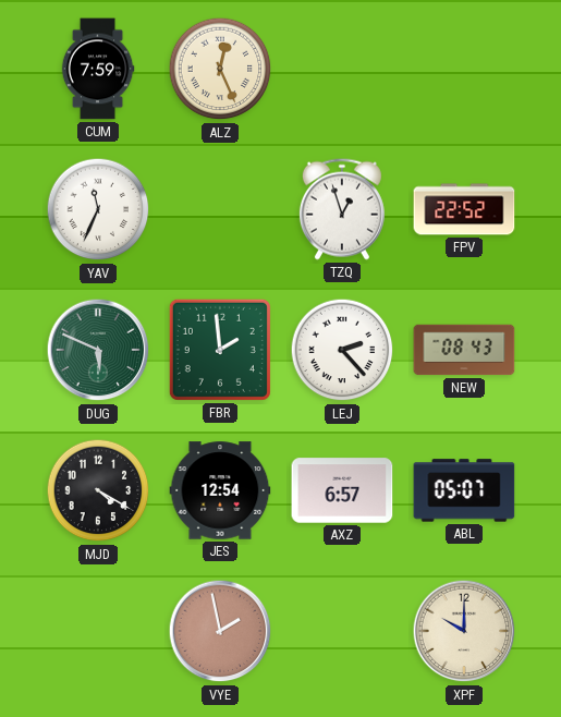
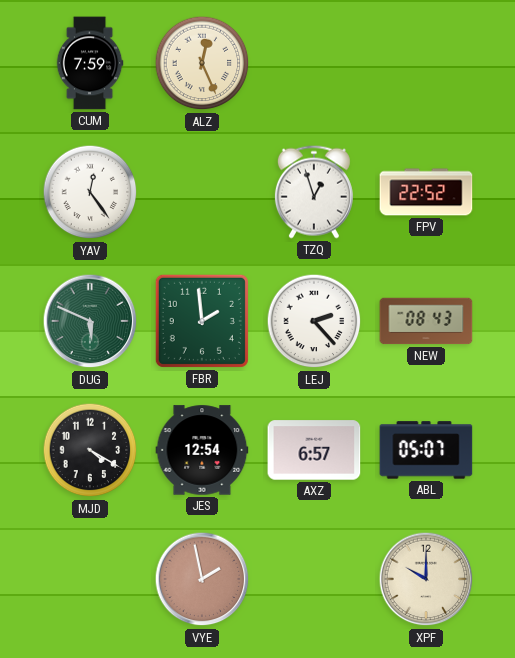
YAV: 11:34 -> 12:24
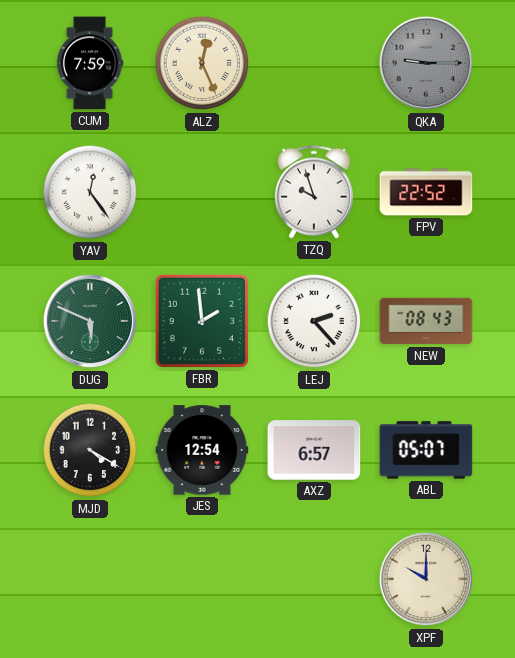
QKA: none -> 9:15
TZQ: 12:57 -> 9:57
VYE: 1:58 -> none
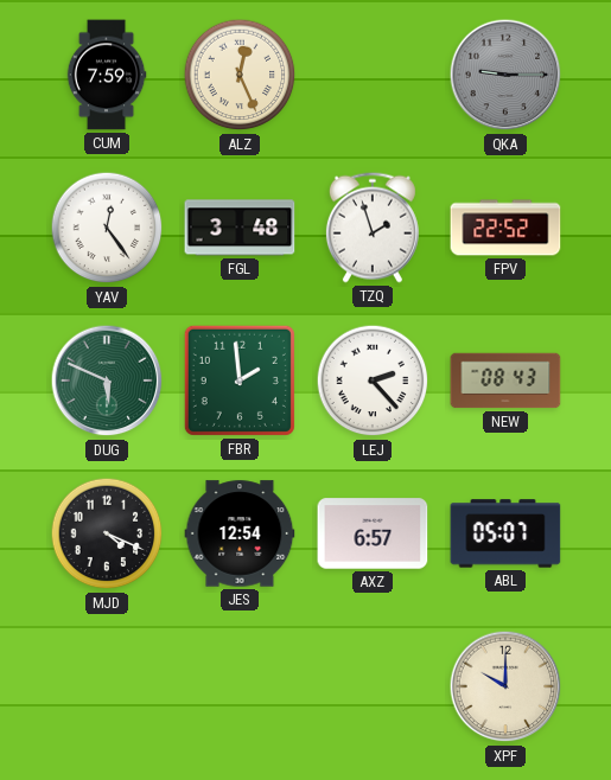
FGL: none -> 3:48
TZQ: 9:57 -> 1:57
MJD: 4:20 -> 4:19
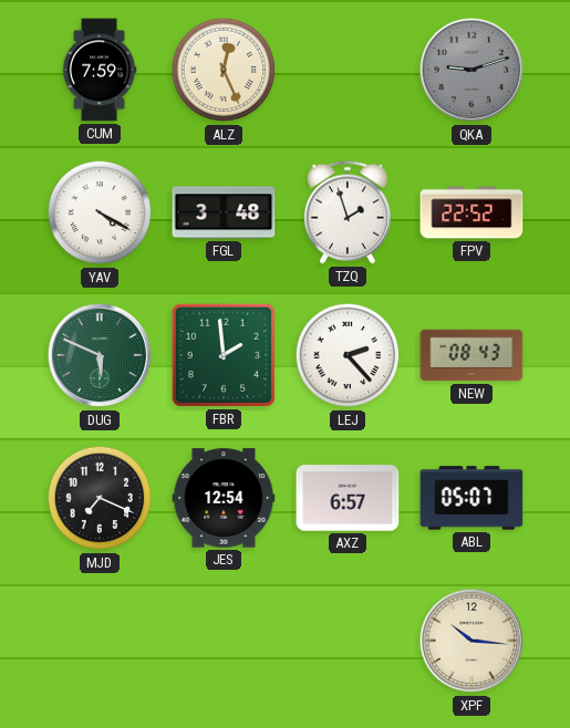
QKA: 9:15 -> 9:12
YAV: 12:24 -> 4:20
MJD: 4:19 -> 7:19
XPF: 10:00 -> 10:16
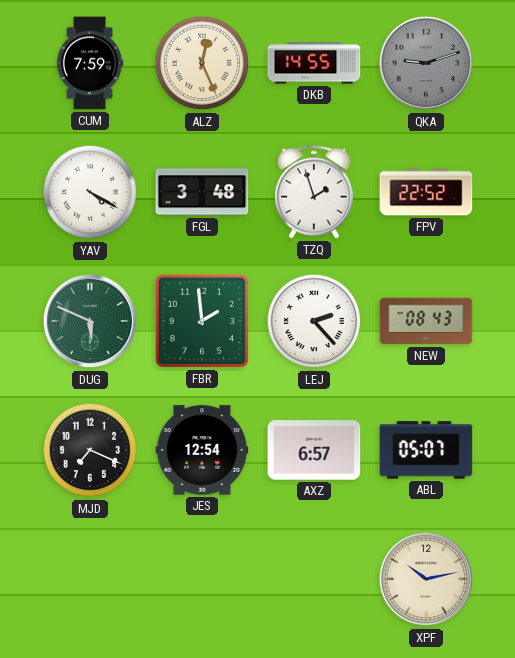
DKB: none -> 14:55
XPF: 10:16 -> 10:13
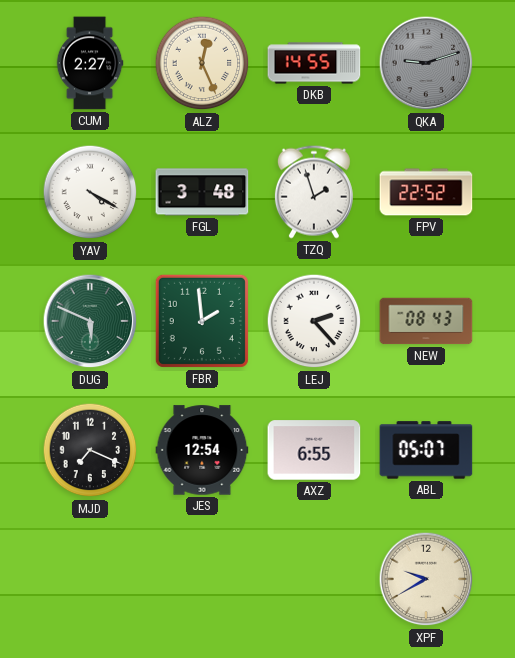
CUM: 7:59 -> 2:27
AXZ: 6:57 -> 6:55
XPF: 10:13 -> 9:40
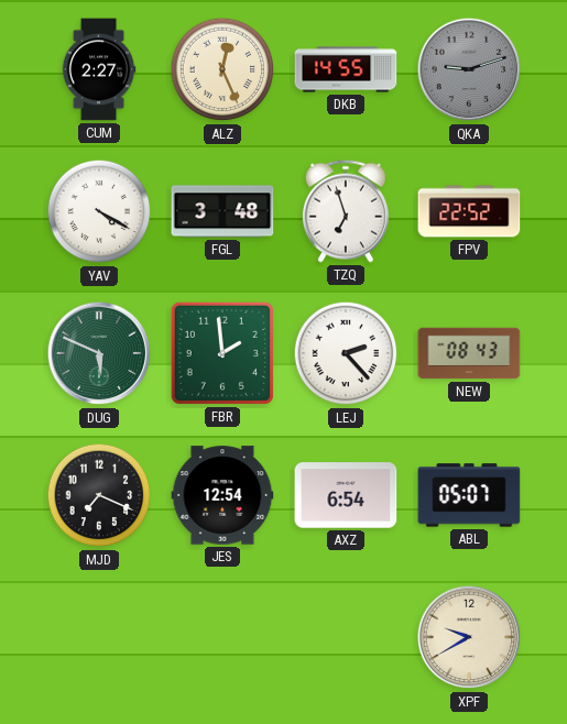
TZQ: 1:57 -> 6:57
AXZ: 6:55 -> 6:54
